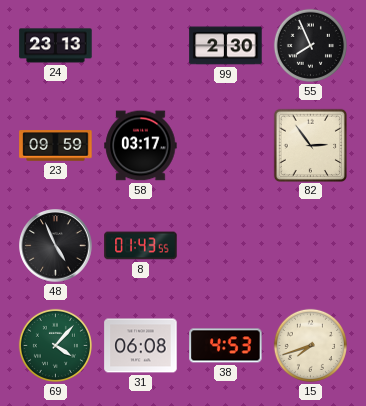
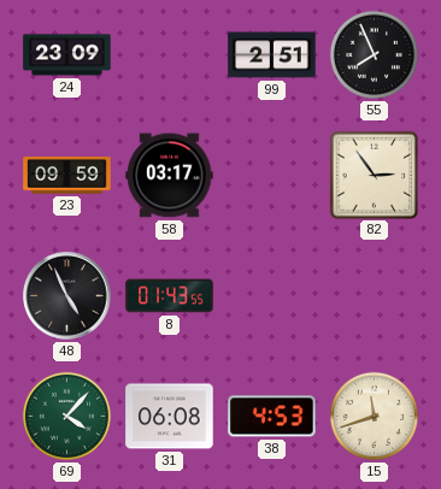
24: 23:13 -> 23:09
99: 2:30 -> 2:51
15: 7:42 -> 11:42
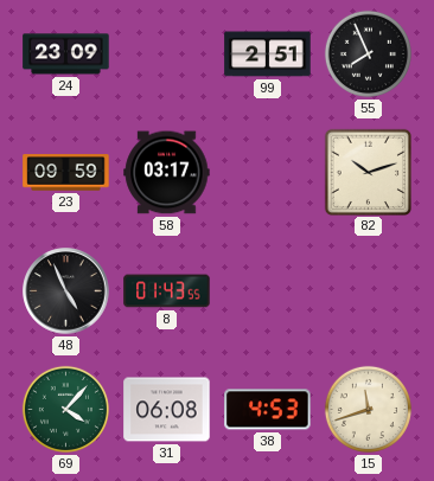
82: 2:54 -> 10:12
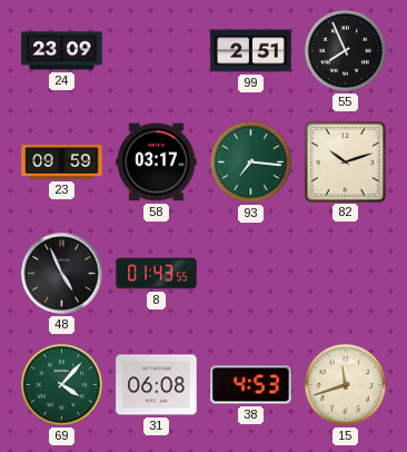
93: none -> 7:16
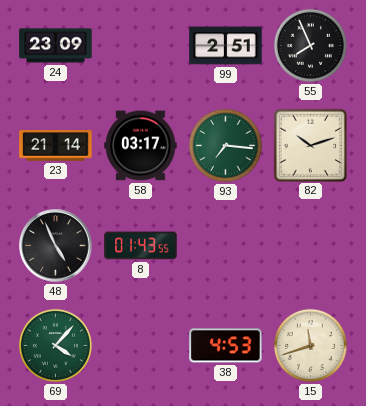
23: 09:59 -> 21:14
31: 06:08 -> none
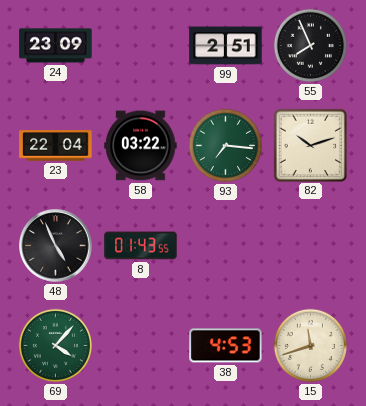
23: 21:14 -> 22:04
58: 03:17 -> 03:22
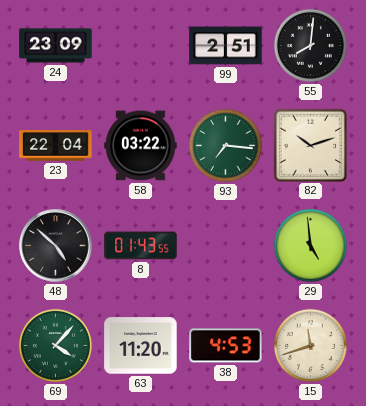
55: 7:56 -> 8:01
48: 4:56 -> 4:52
29: none -> 4:59
63: none -> 11:20
